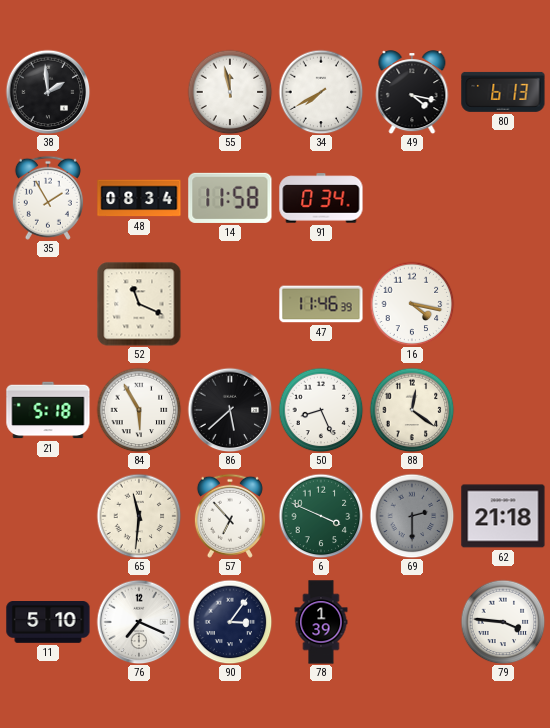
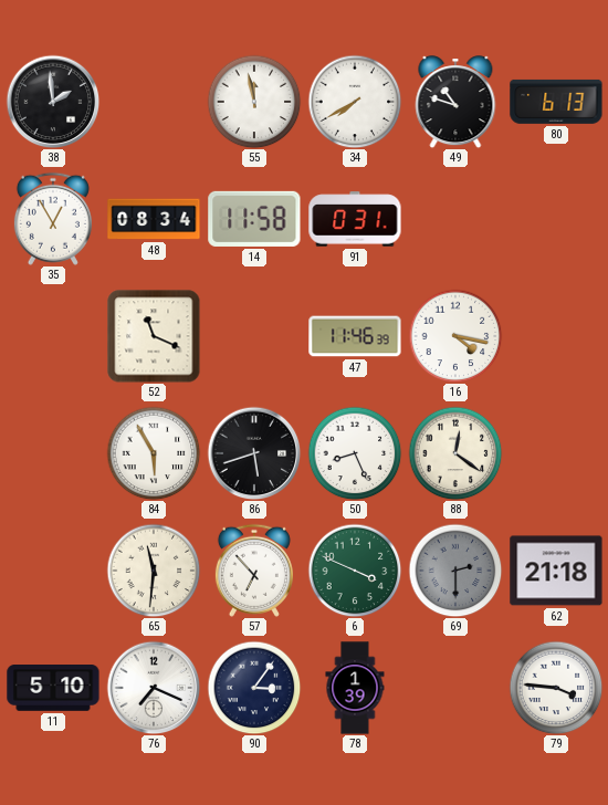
49: 4:17 -> 10:48
35: 1:55 -> 12:55
91: 0:34 -> 0:31
21: 5:18 -> none
86: 5:38 -> 5:42
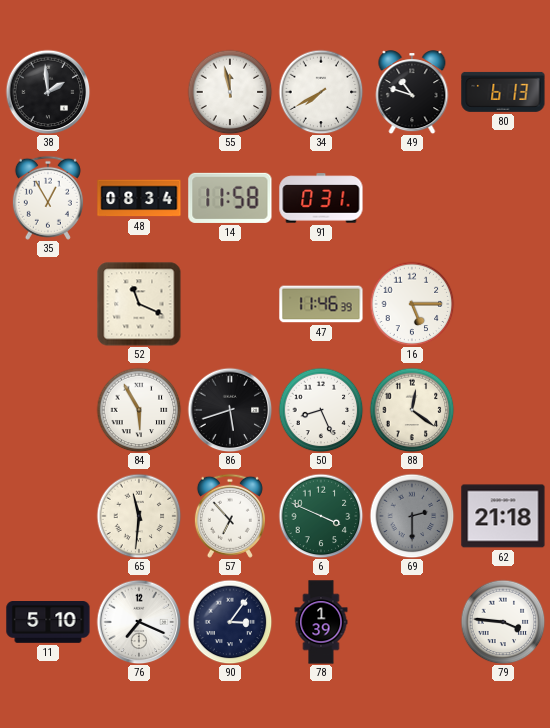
16: 4:17 -> 5:15
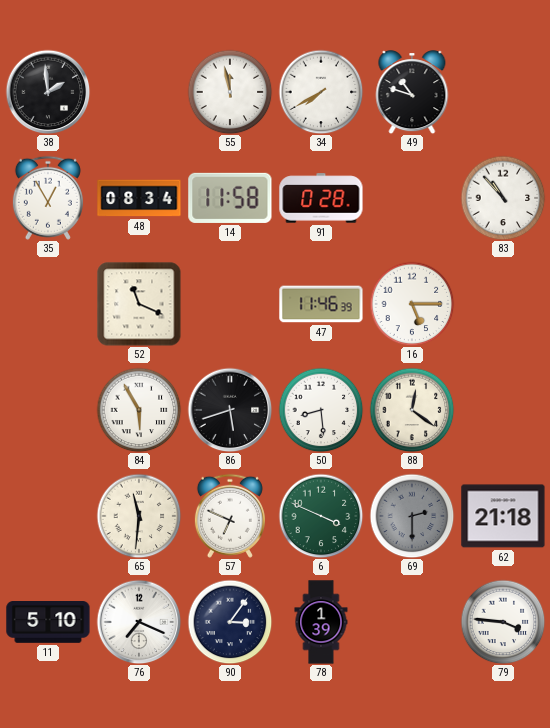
80: 6:13 -> none
91: 0:31 -> 0:28
83: none -> 10:53
50: 8:26 -> 8:29
57: 6:53 -> 6:49
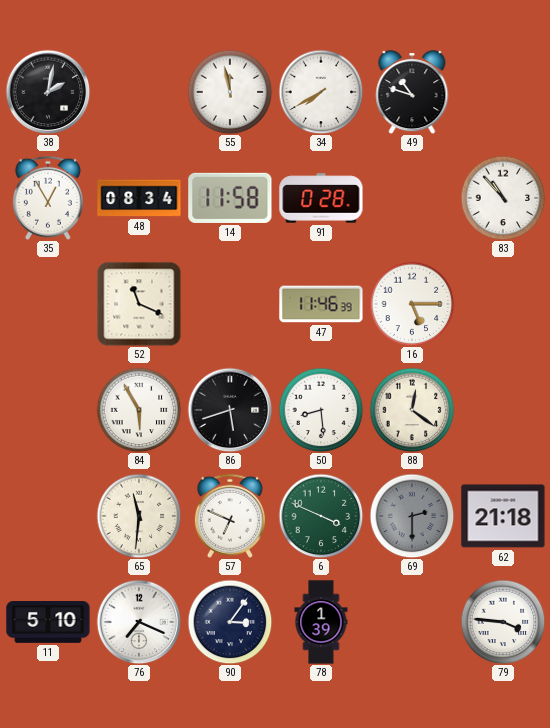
38: 1:59 -> 2:02
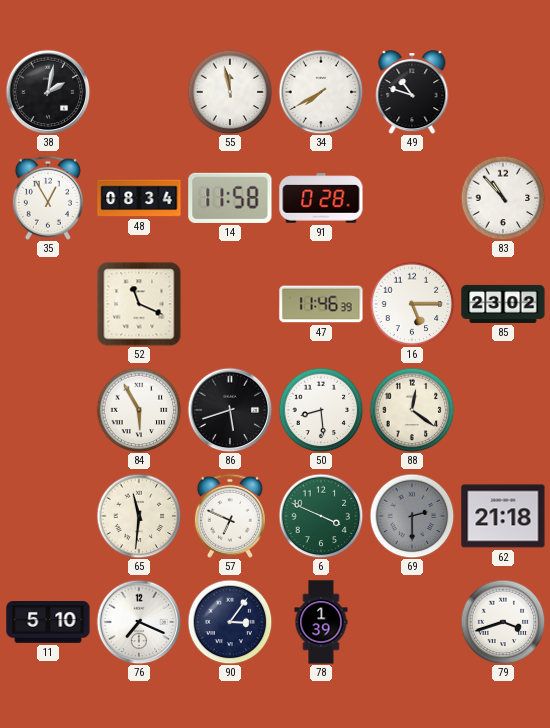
85: none -> 23:02
79: 3:46 -> 3:42
